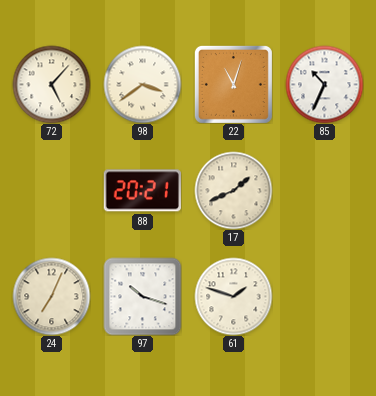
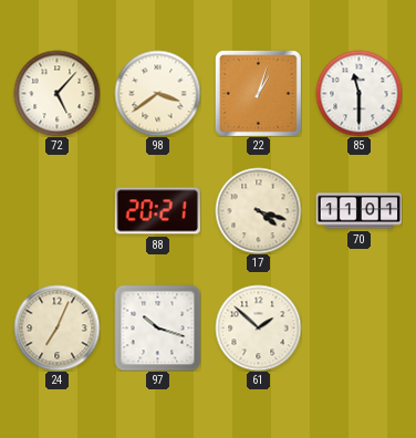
22: 11:03 -> 1:03
85: 10:34 -> 11:30
17: 1:41 -> 4:18
70: none -> 11:01
61: 1:48 -> 1:52
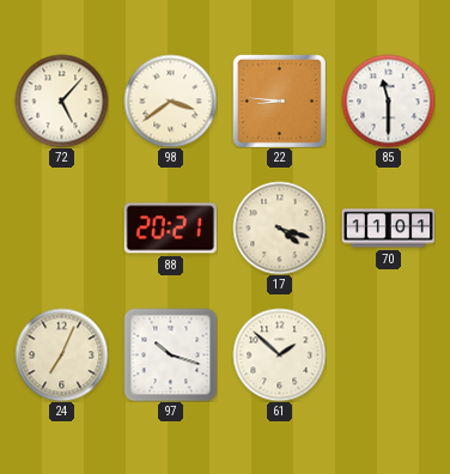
22: 1:03 -> 8:46
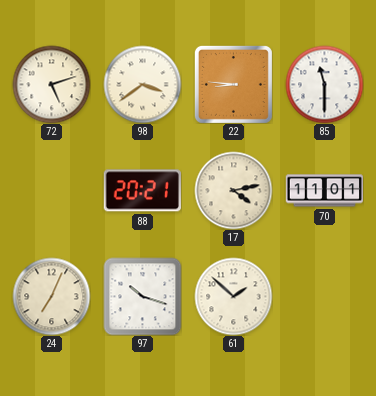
72: 5:07 -> 5:12
17: 4:18 -> 4:13
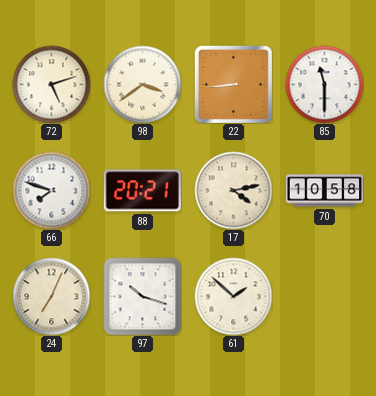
22: 8:46 -> 8:44
66: none -> 7:48
70: 11:01 -> 10:58
